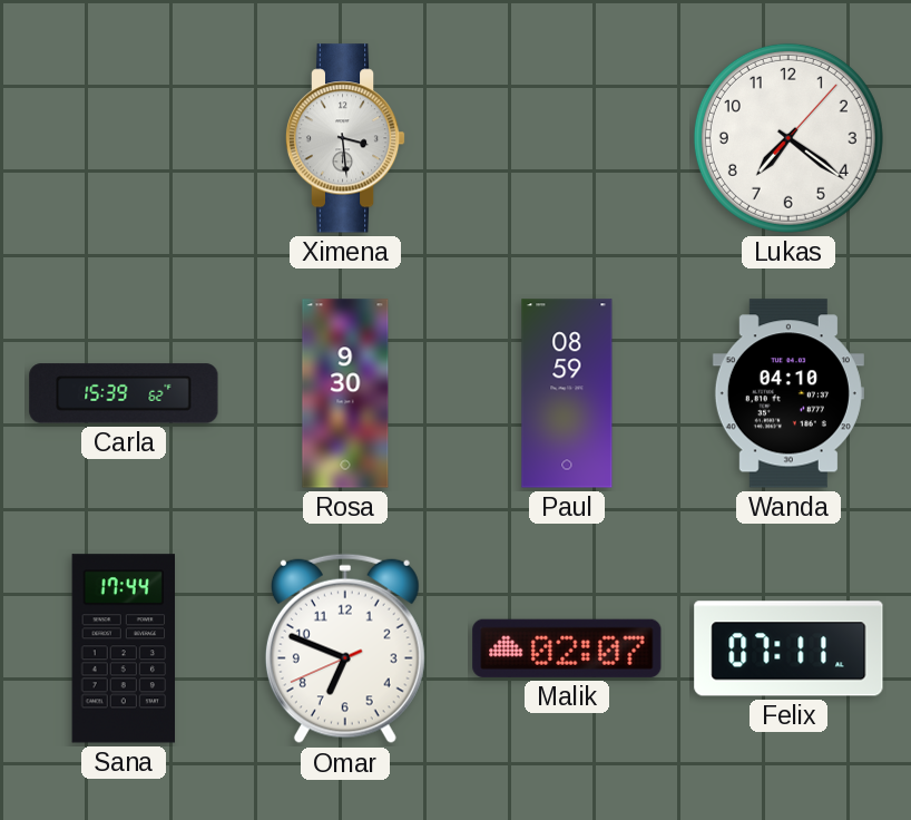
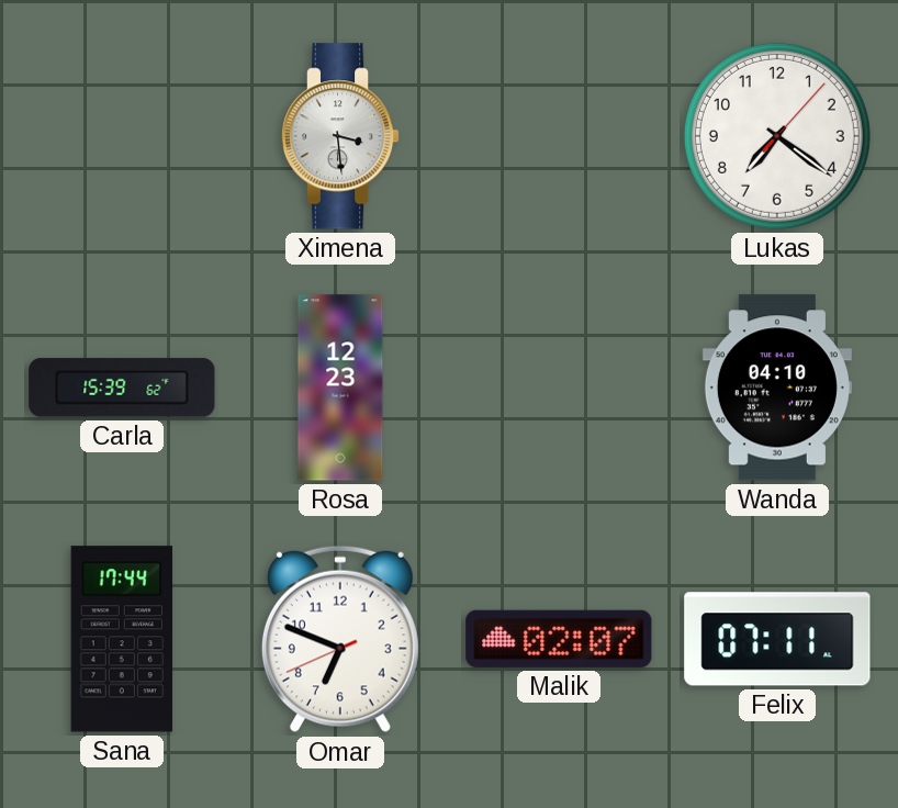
Rosa: 9:30 -> 12:23
Paul: 08:59 -> none
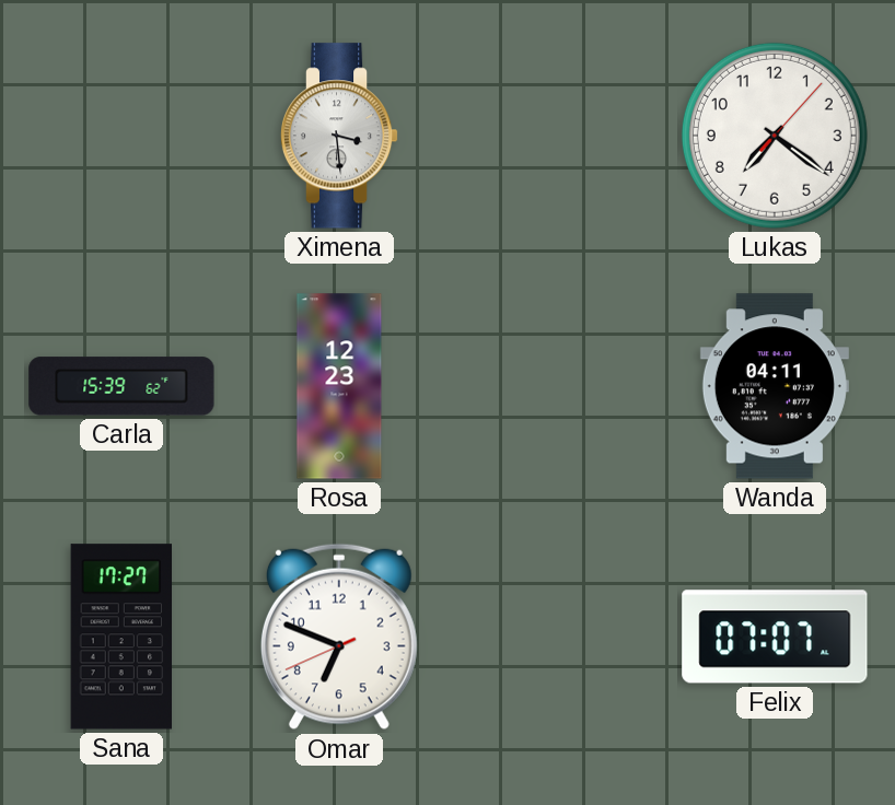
Wanda: 04:10 -> 04:11
Sana: 17:44 -> 17:27
Malik: 02:07 -> none
Felix: 07:11 -> 07:07
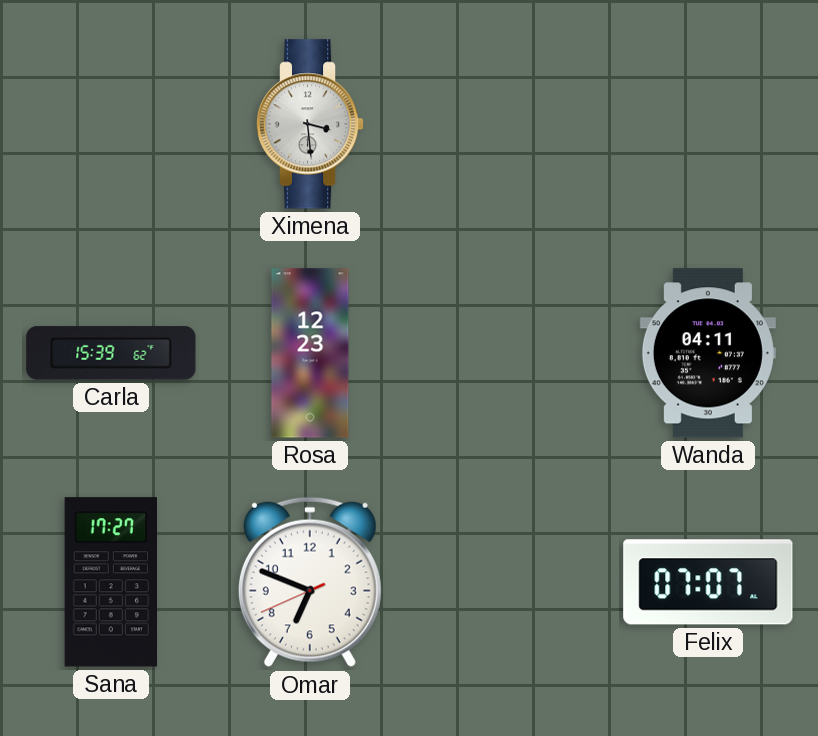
Lukas: 7:21 -> none
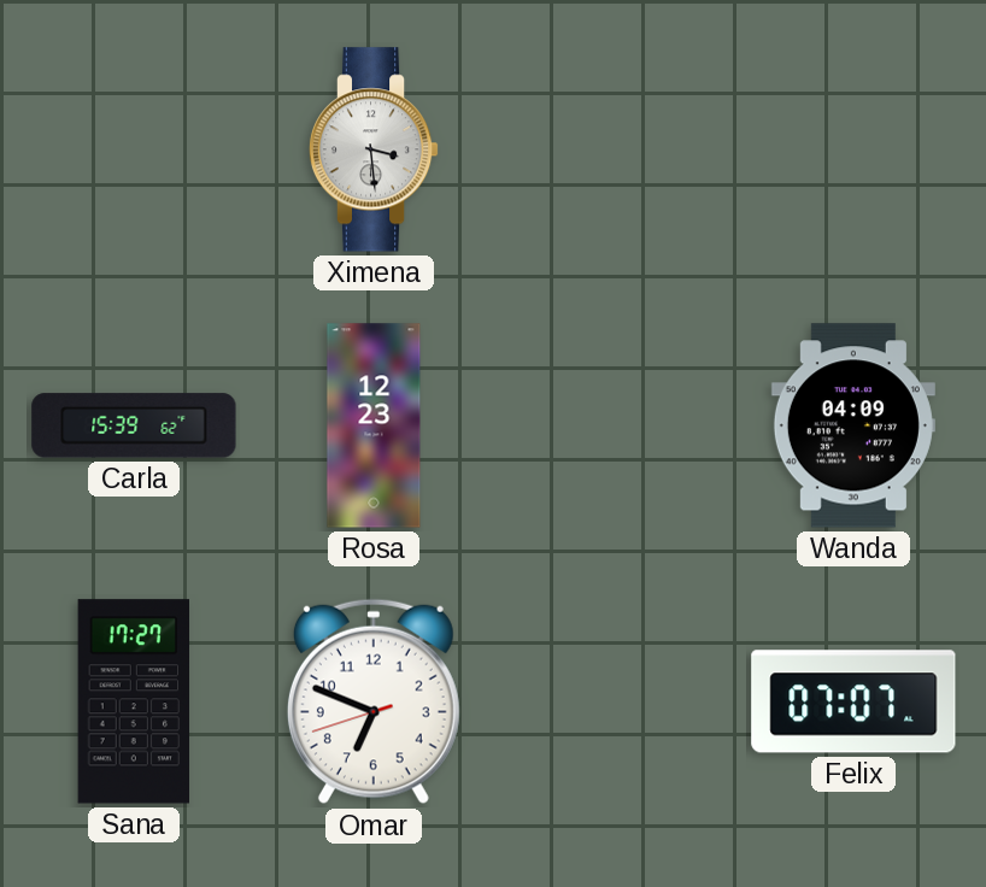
Wanda: 04:11 -> 04:09
Omar: 6:48:41 -> 6:48:42
